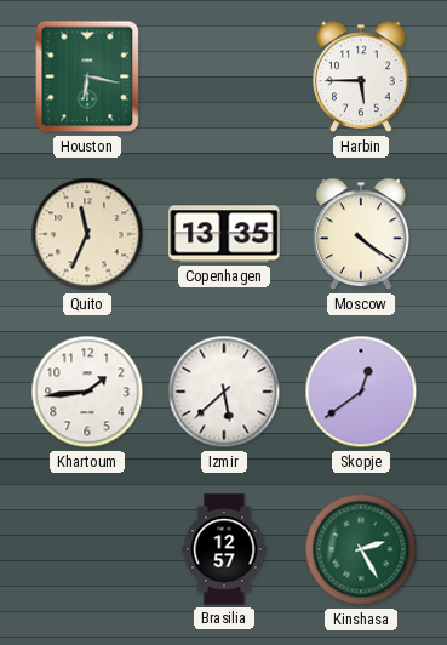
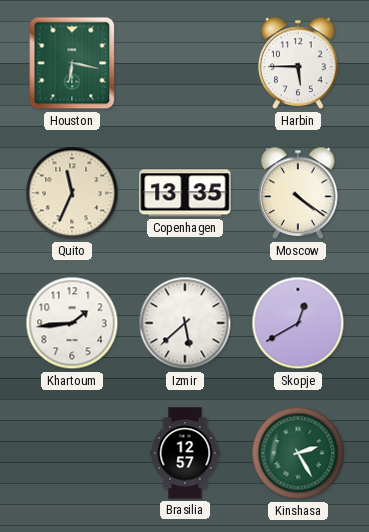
Skopje: 12:39 -> 12:40
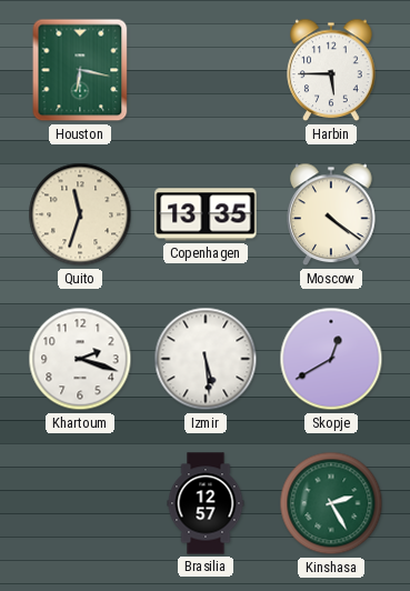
Quito: 11:34 -> 11:33
Khartoum: 1:44 -> 2:18
Izmir: 5:38 -> 5:29
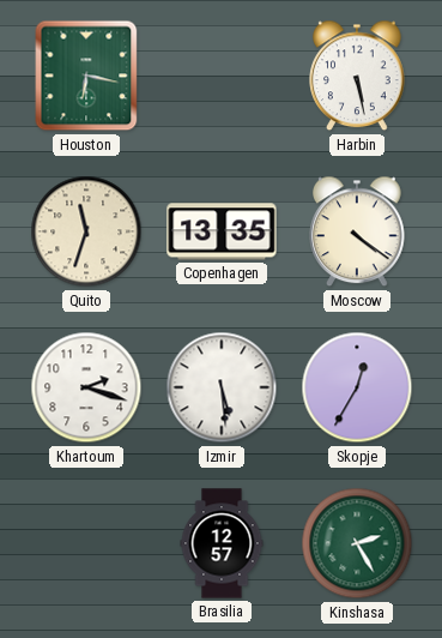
Harbin: 5:45 -> 5:28
Skopje: 12:40 -> 12:35
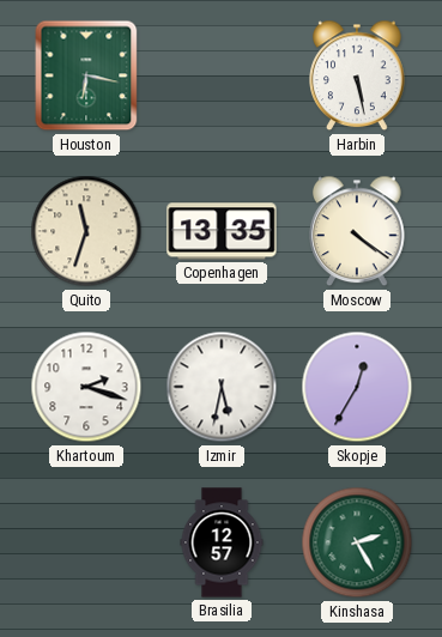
Izmir: 5:29 -> 5:32
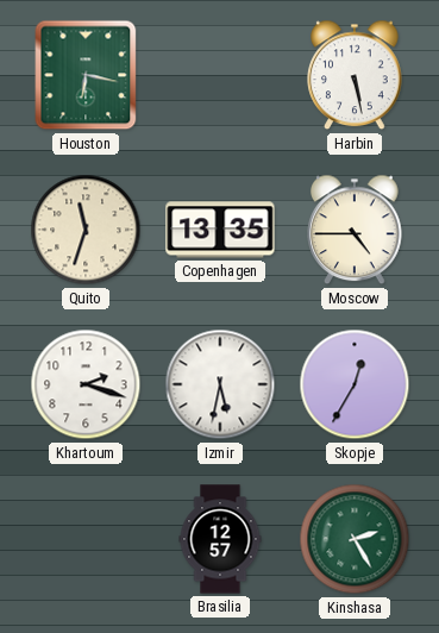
Moscow: 4:21 -> 4:45
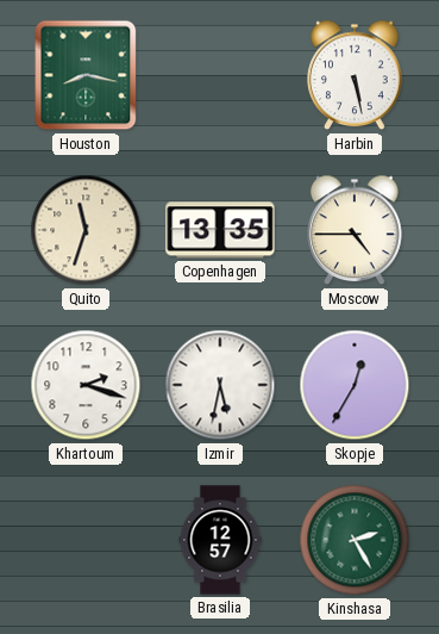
Houston: 6:17 -> 8:17
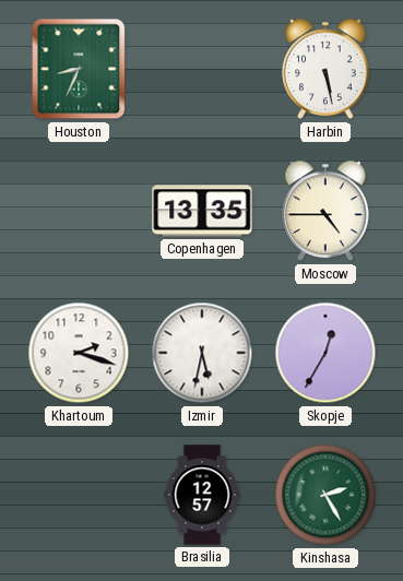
Houston: 8:17 -> 8:34
Quito: 11:33 -> none
